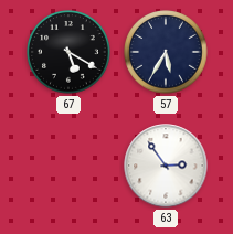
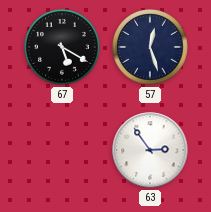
57: 5:35 -> 12:27
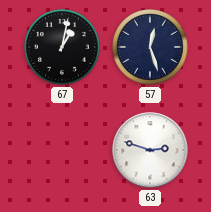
67: 5:20 -> 1:02
63: 2:54 -> 2:48
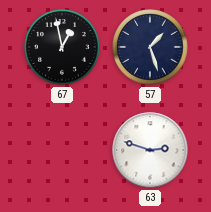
67: 1:02 -> 12:58
57: 12:27 -> 1:27
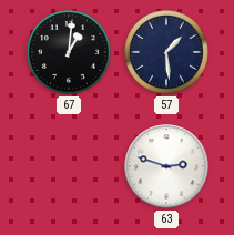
67: 12:58 -> 1:01
57: 1:27 -> 1:29
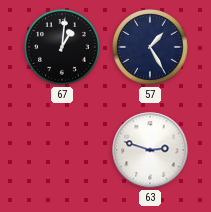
57: 1:29 -> 1:25
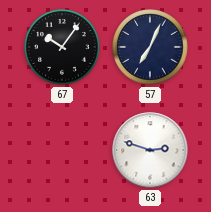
67: 1:01 -> 10:06
57: 1:25 -> 7:04
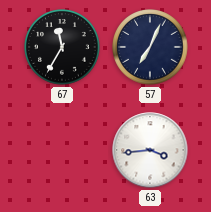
67: 10:06 -> 11:35
63: 2:48 -> 3:44
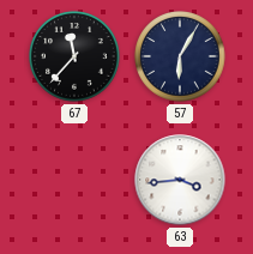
67: 11:35 -> 11:37
57: 7:04 -> 6:05
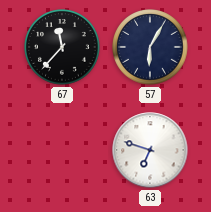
63: 3:44 -> 6:48
